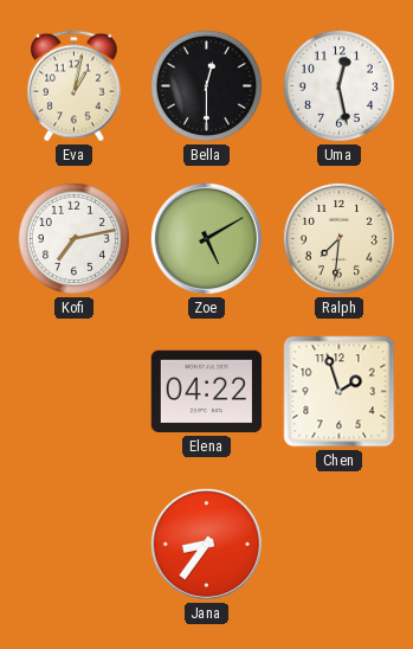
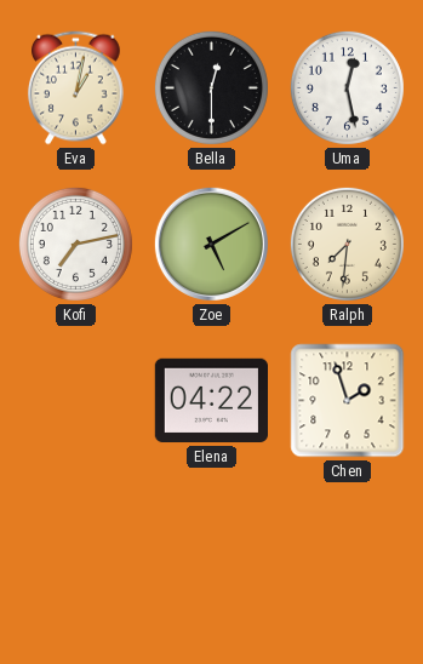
Jana: 8:36 -> none
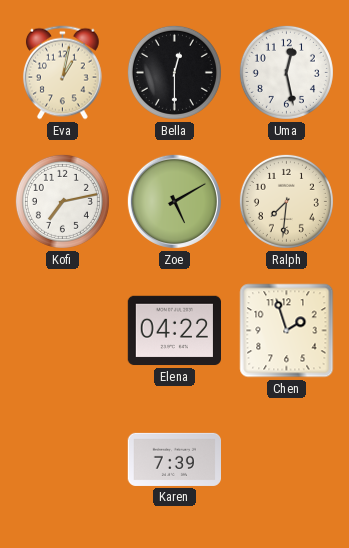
Karen: none -> 7:39
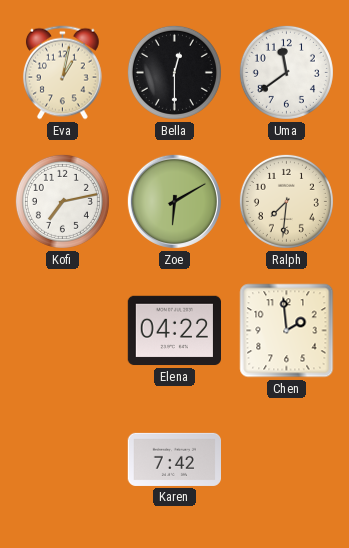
Uma: 12:28 -> 11:39
Zoe: 5:10 -> 6:10
Chen: 1:57 -> 1:59
Karen: 7:39 -> 7:42
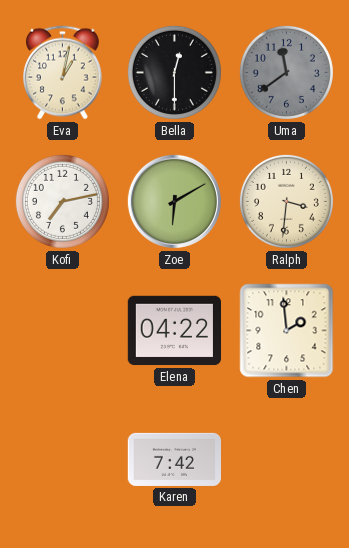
Uma dial: white -> grey
Ralph: 7:31 -> 3:31
